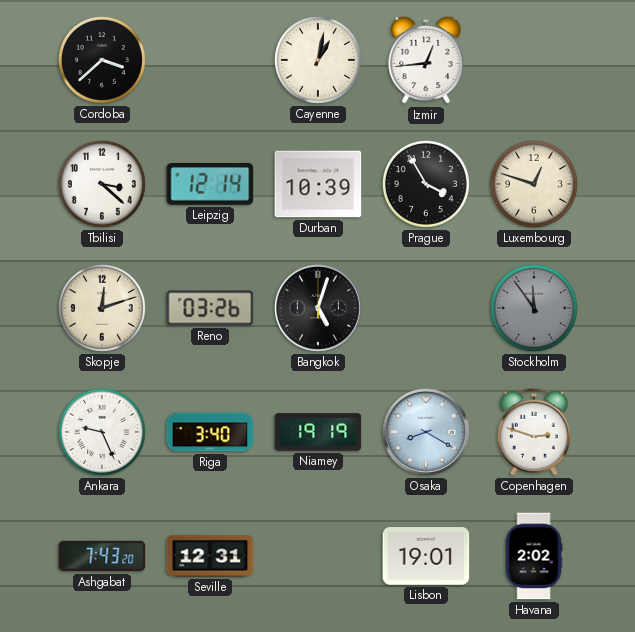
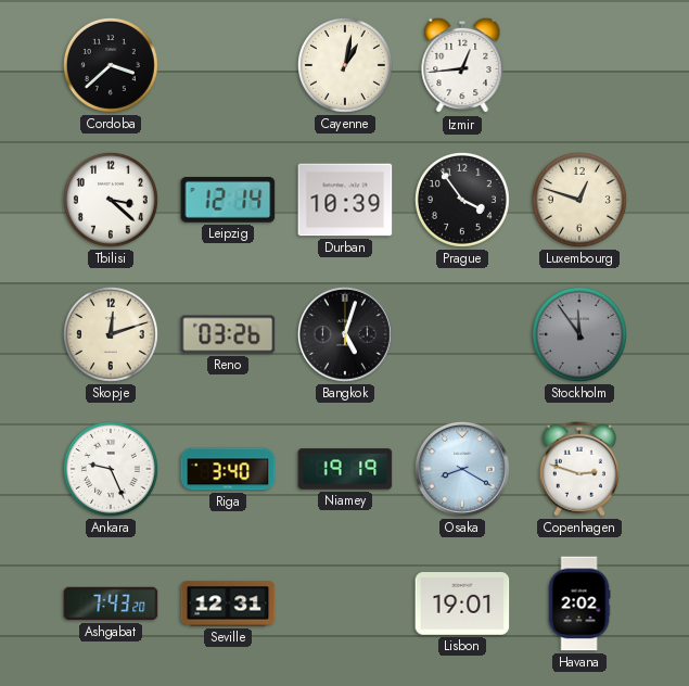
Prague: 3:55 -> 3:54
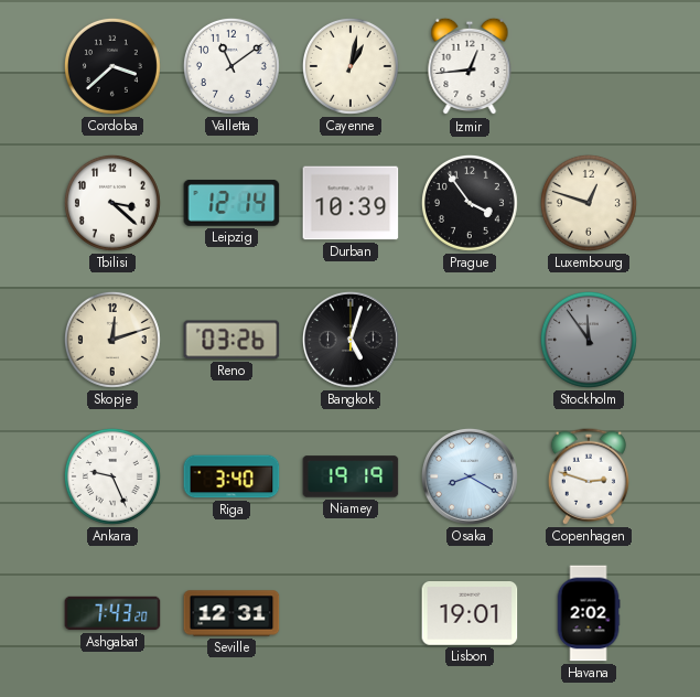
Valletta: none -> 11:09
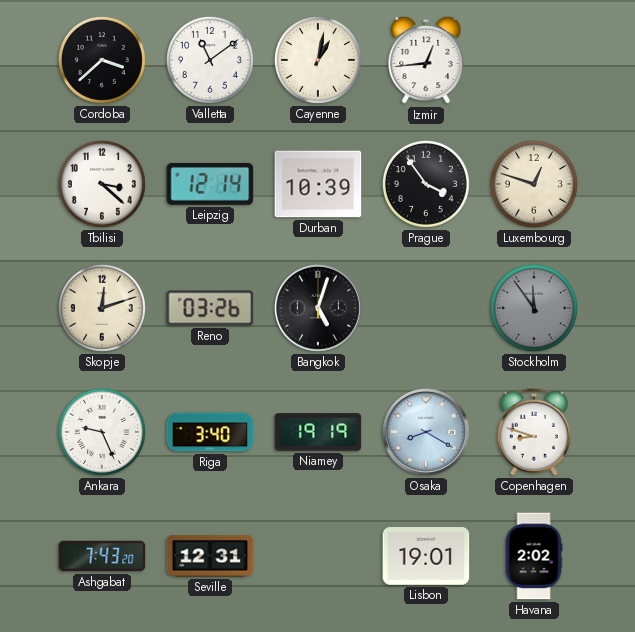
Copenhagen: 2:48 -> 8:48
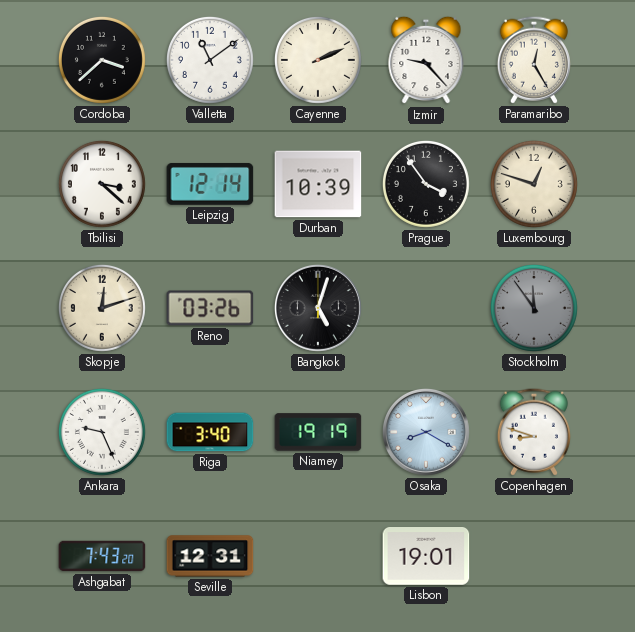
Cayenne: 1:02 -> 2:11
Izmir: 12:44 -> 9:23
Paramaribo: none -> 12:25
Havana: 2:02 -> none
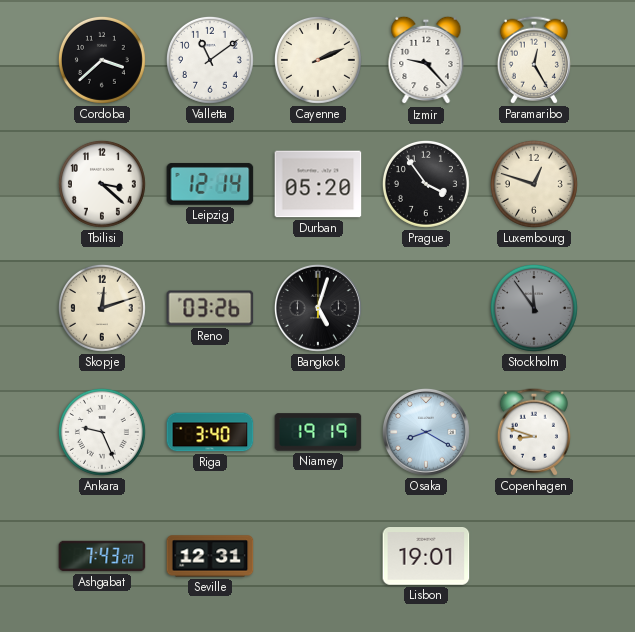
Durban: 10:39 -> 05:20
